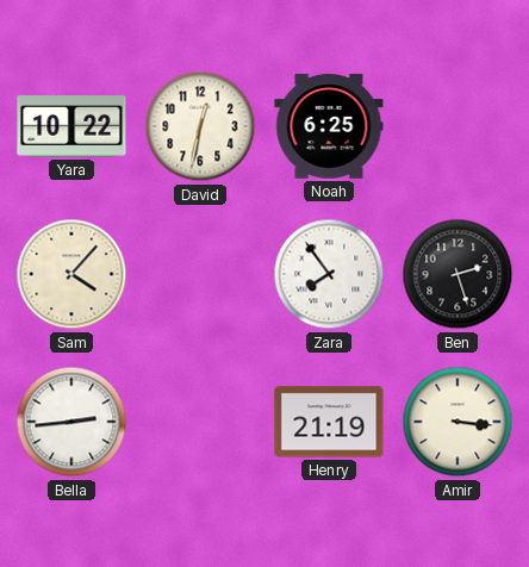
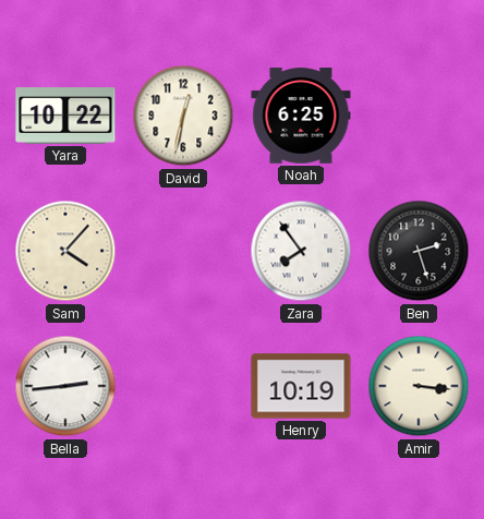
Henry: 21:19 -> 10:19
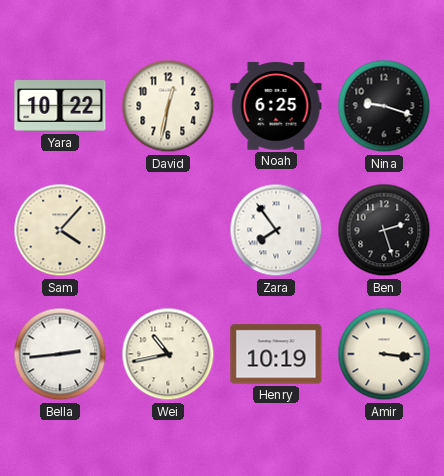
Nina: none -> 9:18
Wei: none -> 10:43
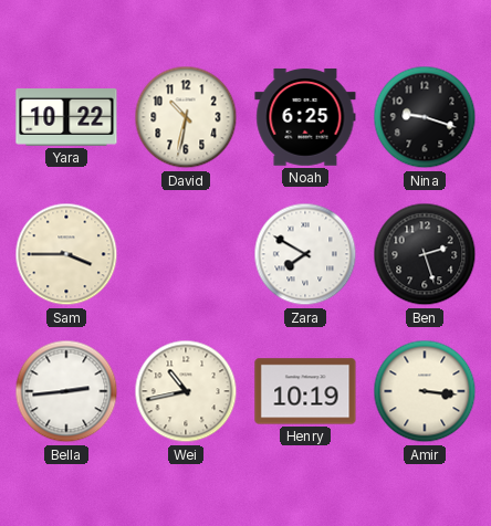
David: 12:32 -> 10:32
Sam: 4:07 -> 3:45
Zara: 7:54 -> 7:50
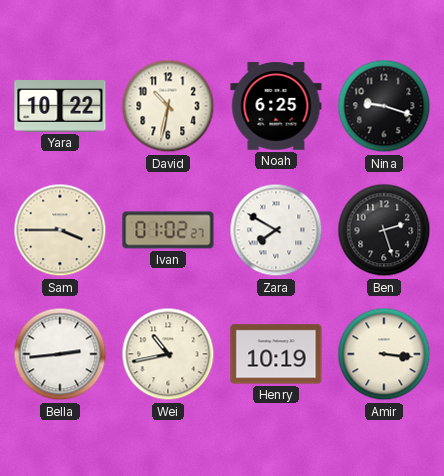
Ivan: none -> 01:02
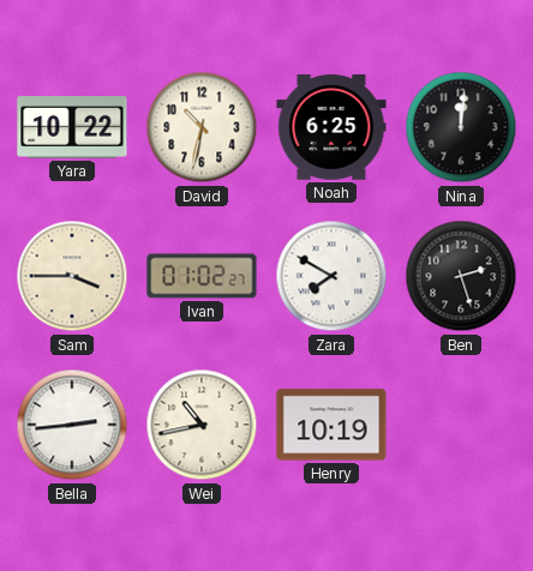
Nina: 9:18 -> 12:01
Amir: 3:16 -> none
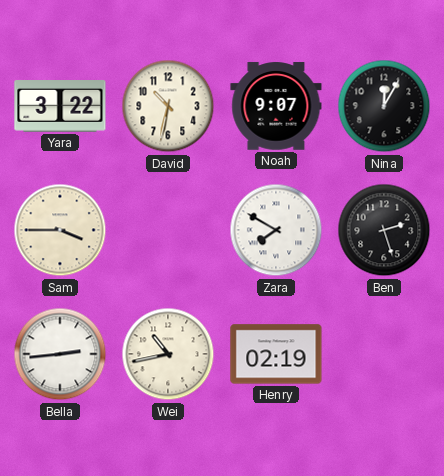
Yara: 10:22 -> 3:22
Noah: 6:25 -> 9:07
Nina: 12:01 -> 12:05
Ivan: 01:02 -> none
Henry: 10:19 -> 02:19
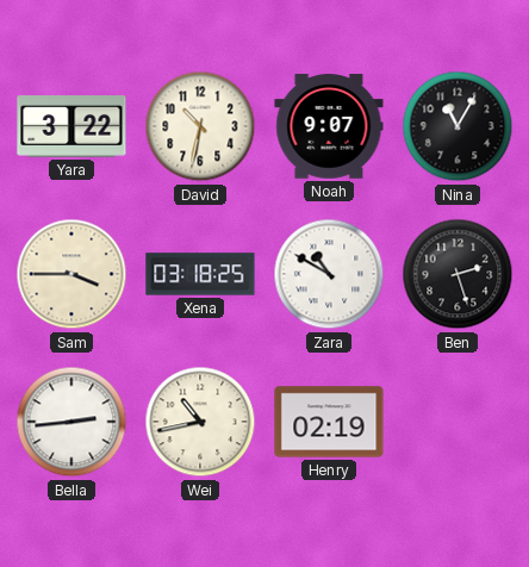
Nina: 12:05 -> 11:05
Xena: none -> 03:18
Zara: 7:50 -> 10:50
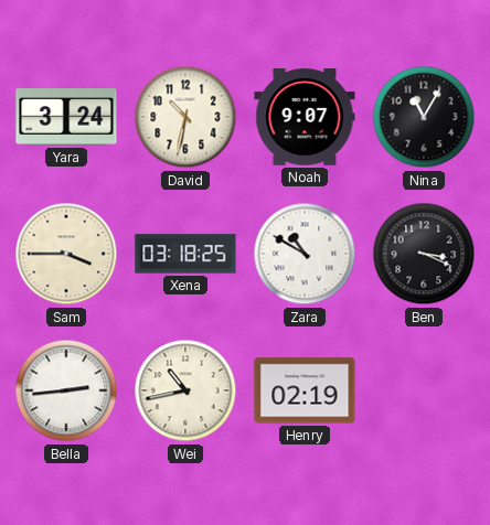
Yara: 3:22 -> 3:24
Ben: 2:27 -> 3:19
